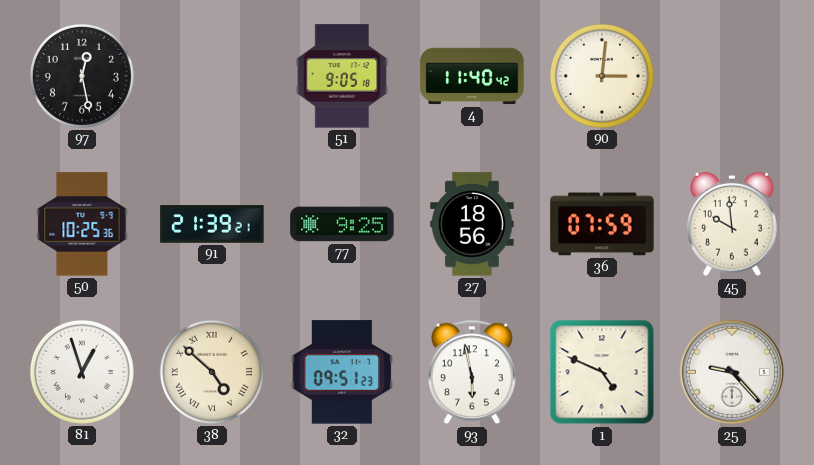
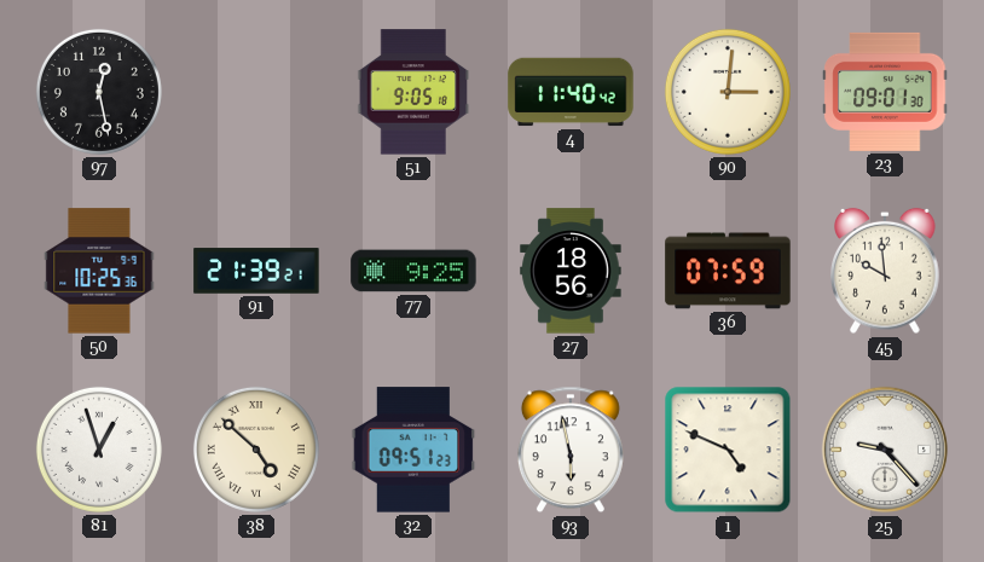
23: none -> 09:01
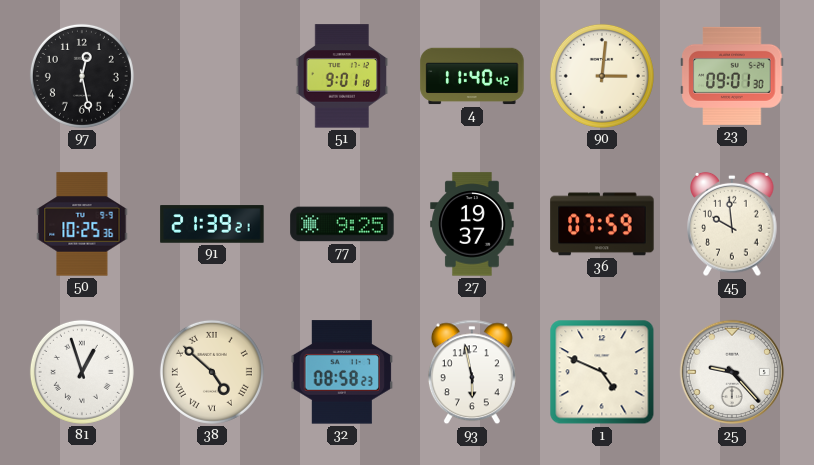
51: 9:05 -> 9:01
27: 18:56 -> 19:37
32: 09:51 -> 08:58
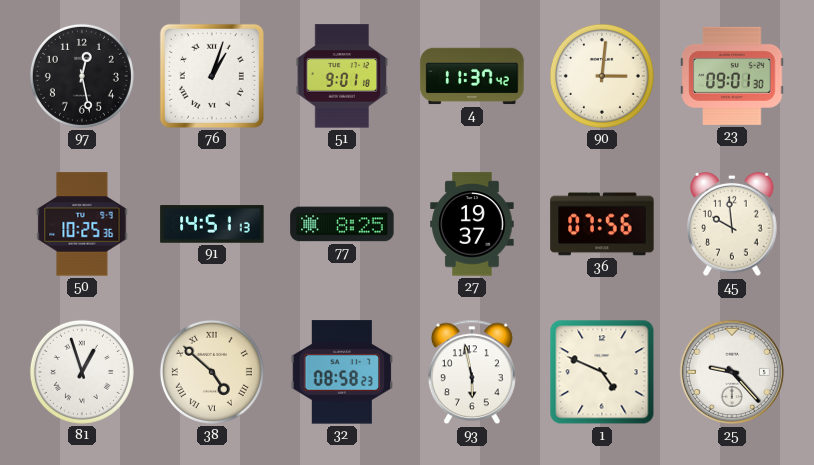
76: none -> 1:03
4: 11:40 -> 11:37
91: 21:39 -> 14:51
77: 9:25 -> 8:25
36: 07:59 -> 07:56
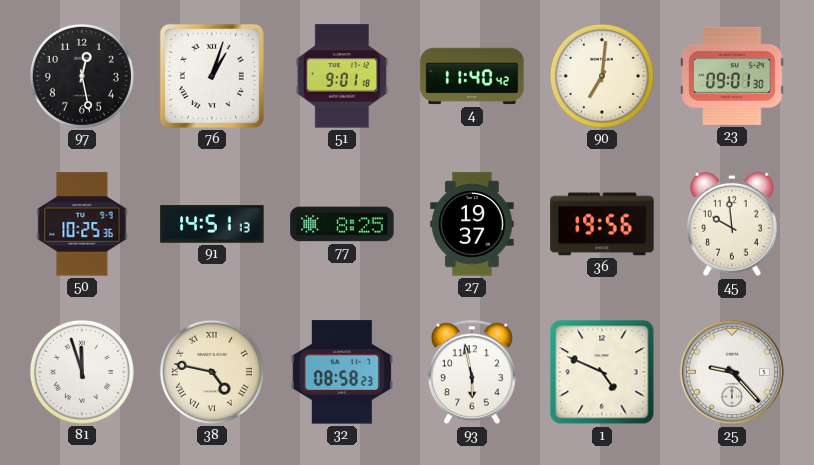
4: 11:37 -> 11:40
90: 3:01 -> 7:01
36: 07:56 -> 19:56
81: 12:57 -> 11:57
38: 4:52 -> 4:47
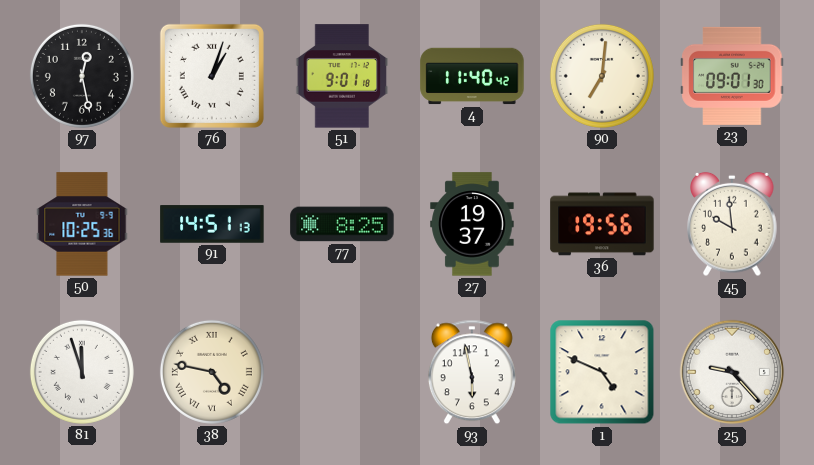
32: 08:58 -> none
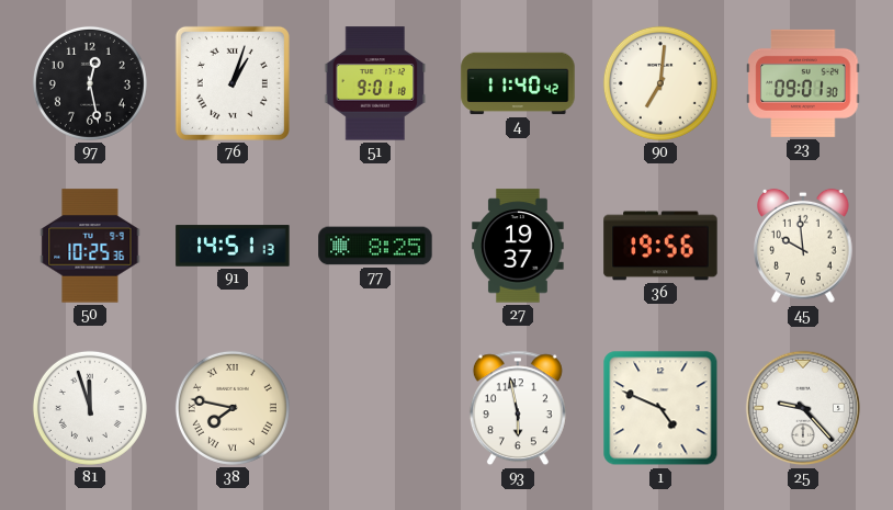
38: 4:47 -> 7:47
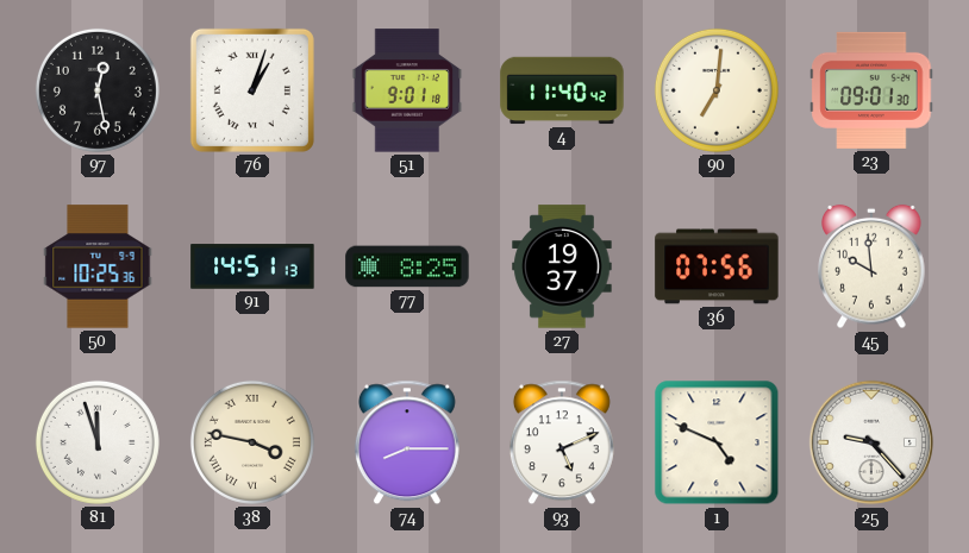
36: 19:56 -> 07:56
38: 7:47 -> 3:47
74: none -> 8:15
93: 5:58 -> 5:11
